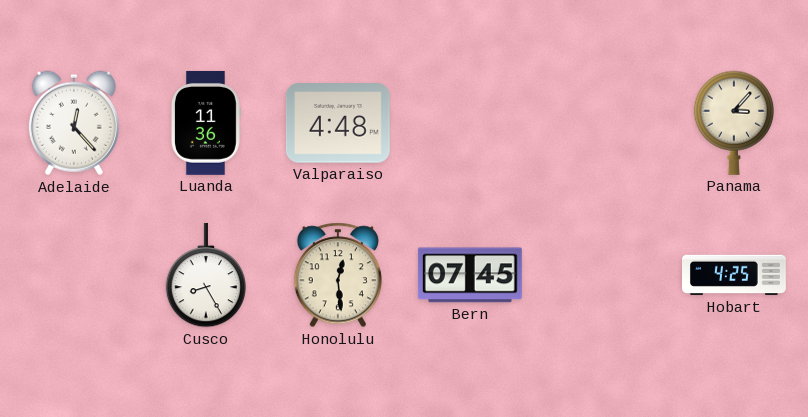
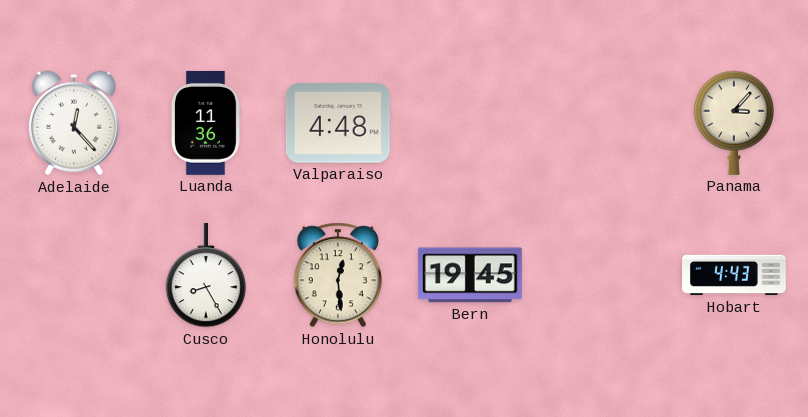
Bern: 07:45 -> 19:45
Hobart: 4:25 -> 4:43
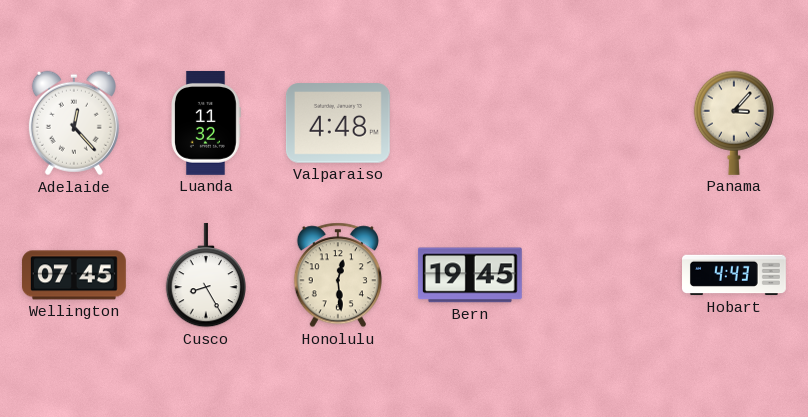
Luanda: 11:36 -> 11:32
Wellington: none -> 07:45
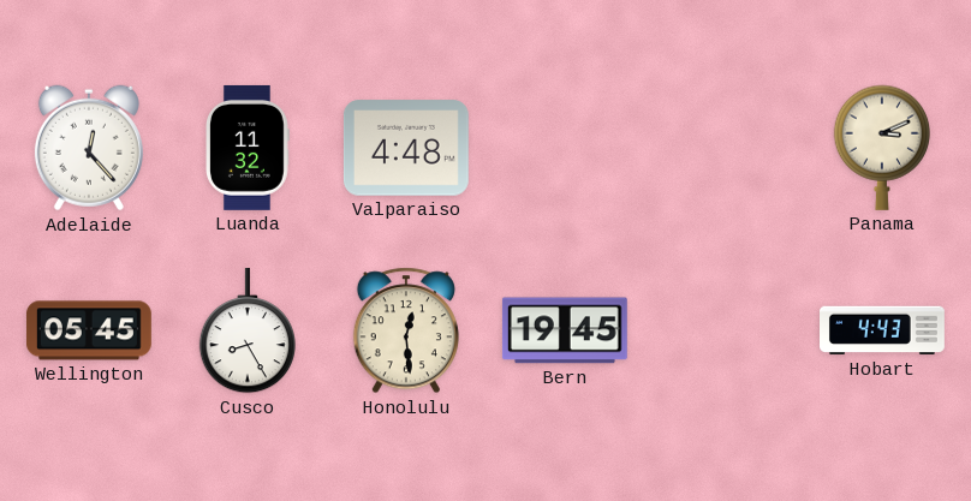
Panama: 3:07 -> 3:11
Wellington: 07:45 -> 05:45
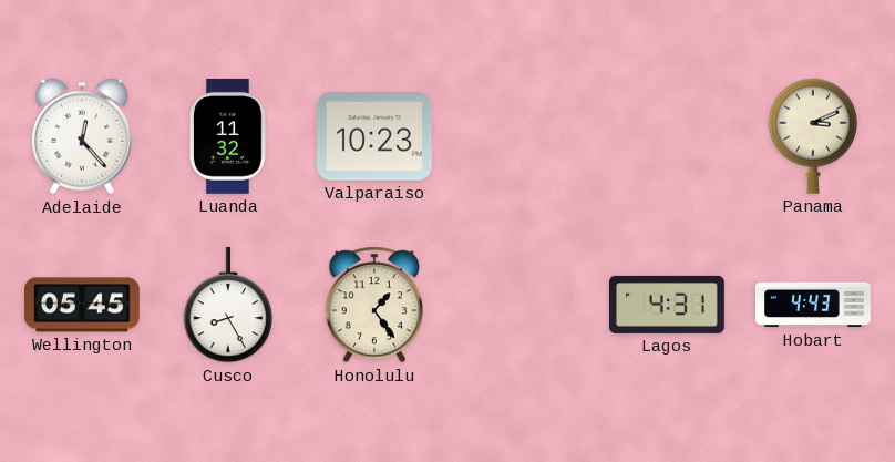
Valparaiso: 4:48 -> 10:23
Honolulu: 12:29 -> 1:24
Bern: 19:45 -> none
Lagos: none -> 4:31
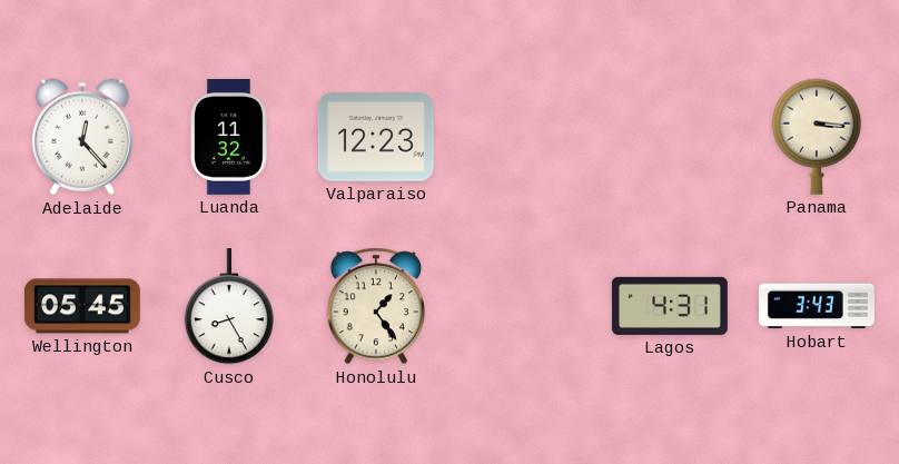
Valparaiso: 10:23 -> 12:23
Panama: 3:11 -> 3:16
Hobart: 4:43 -> 3:43
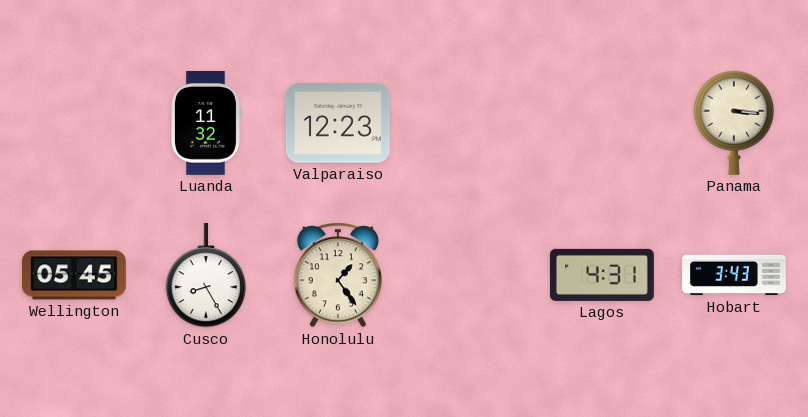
Adelaide: 12:23 -> none
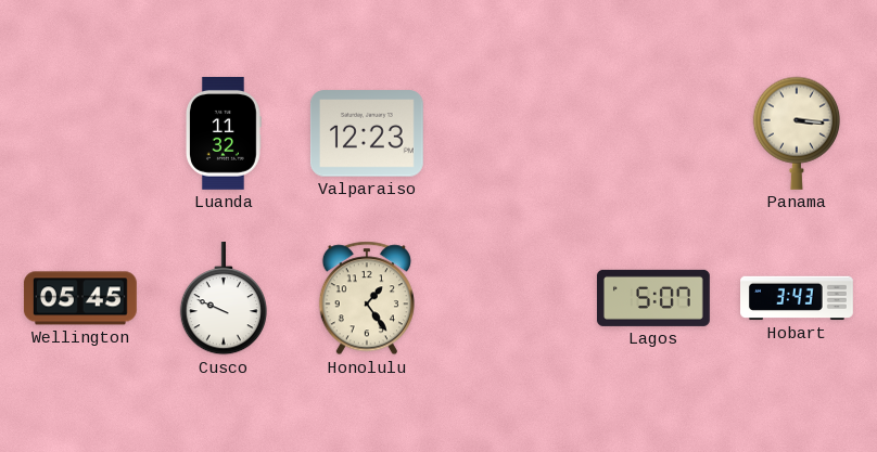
Cusco: 8:25 -> 9:49
Lagos: 4:31 -> 5:07
